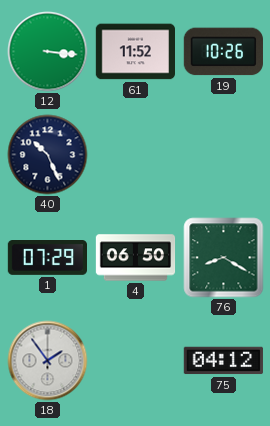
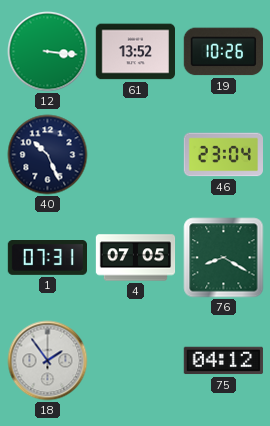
61: 11:52 -> 13:52
46: none -> 23:04
1: 07:29 -> 07:31
4: 06:50 -> 07:05
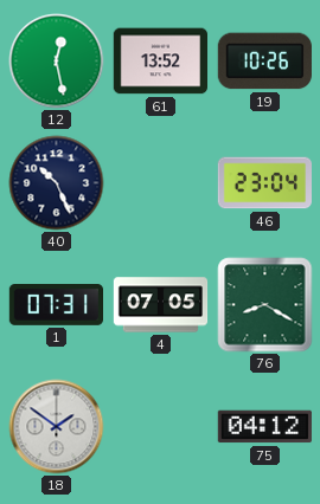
12: 3:16 -> 12:28
18: 1:54 -> 1:51
